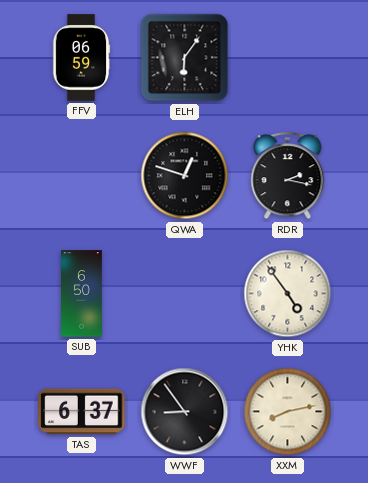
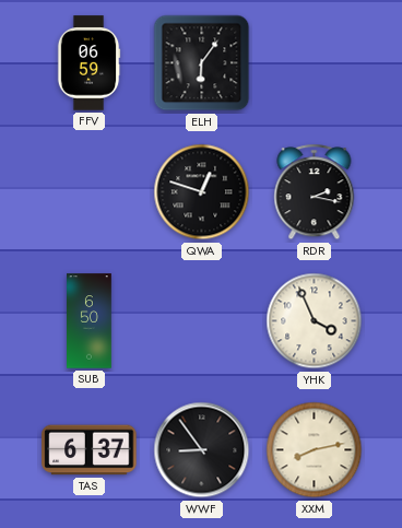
YHK: 4:54 -> 3:56
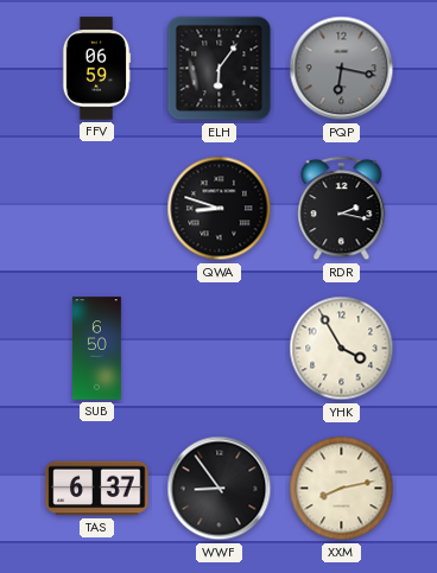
PQP: none -> 6:17
QWA: 12:48 -> 8:48
YHK: 3:56 -> 3:55
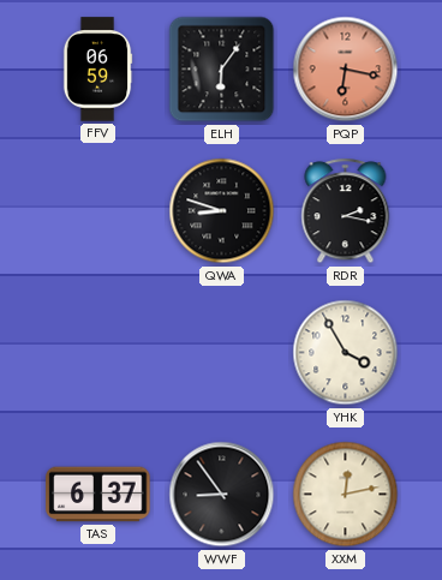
PQP dial: grey -> salmon
SUB: 6:50 -> none
XXM: 8:13 -> 12:13
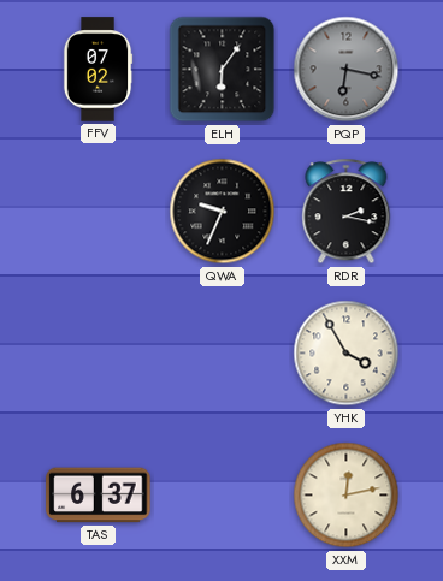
FFV: 06:59 -> 07:02
PQP dial: salmon -> grey
QWA: 8:48 -> 9:34
WWF: 8:54 -> none
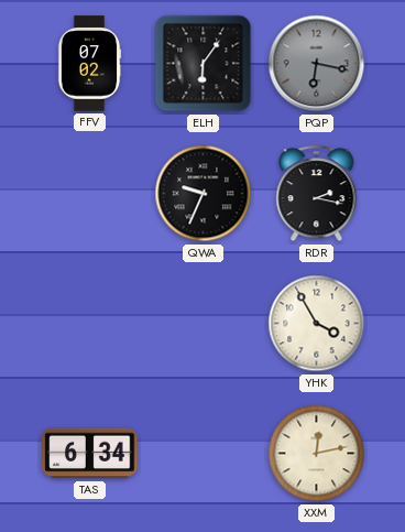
TAS: 6:37 -> 6:34
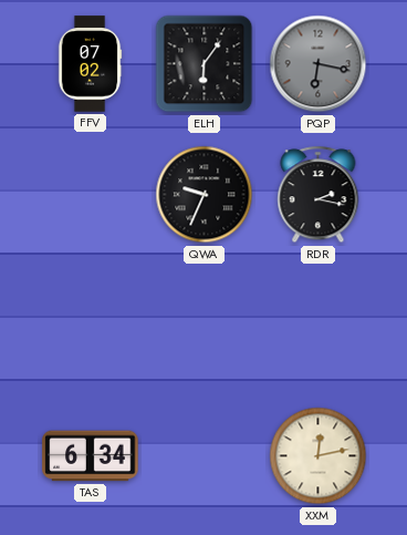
YHK: 3:55 -> none
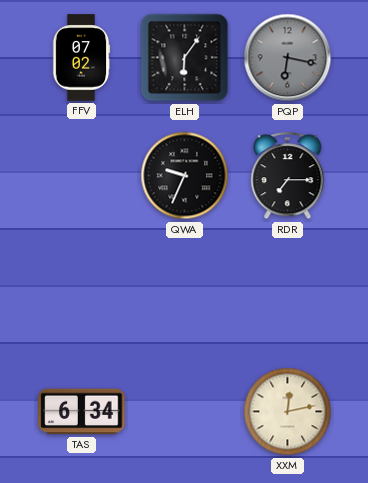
RDR: 2:17 -> 7:15
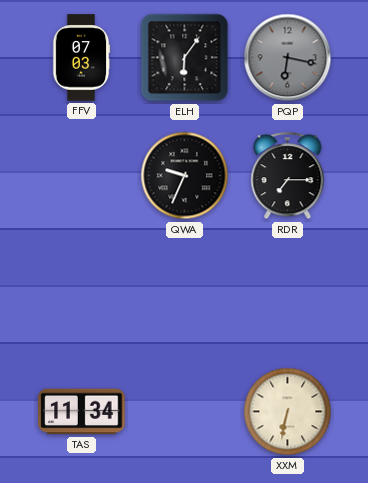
FFV: 07:02 -> 07:03
TAS: 6:34 -> 11:34
XXM: 12:13 -> 6:32
